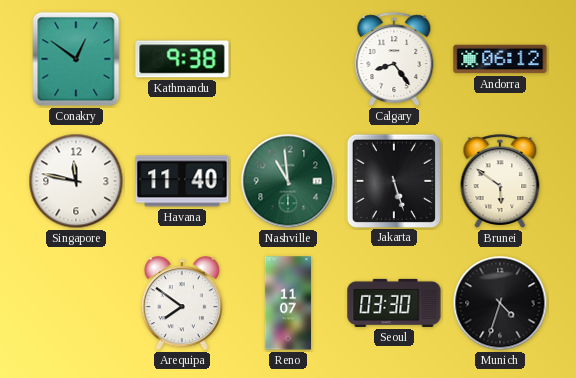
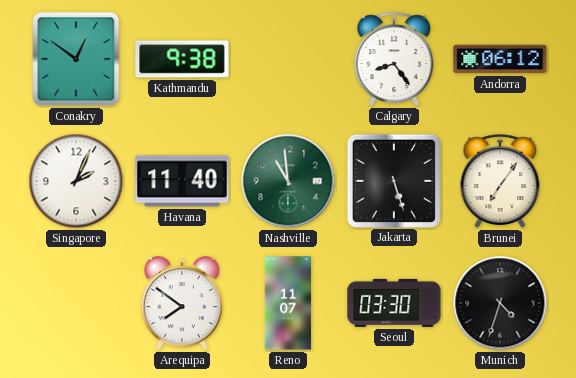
Singapore: 11:47 -> 2:04
Brunei: 5:51 -> 7:06
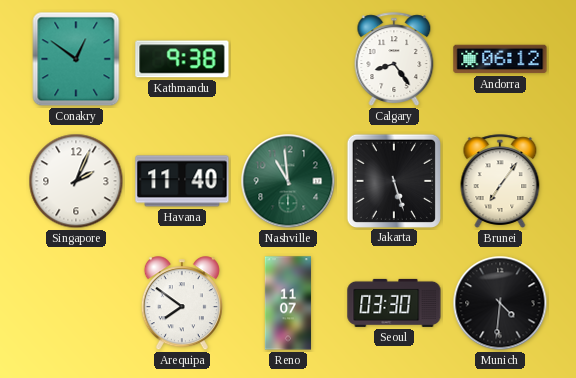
Munich: 4:33 -> 4:31
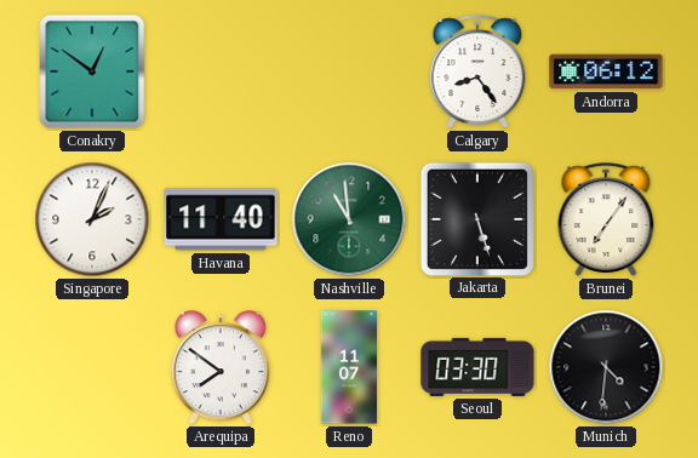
Kathmandu: 9:38 -> none
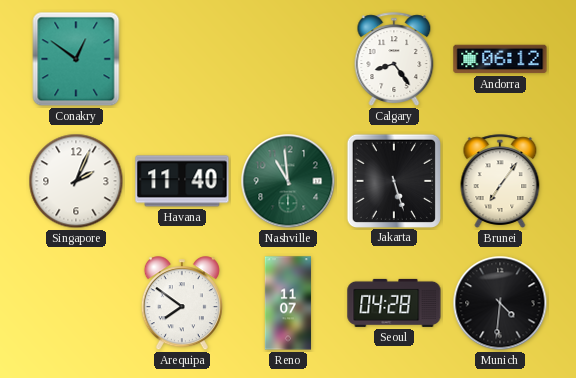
Seoul: 03:30 -> 04:28
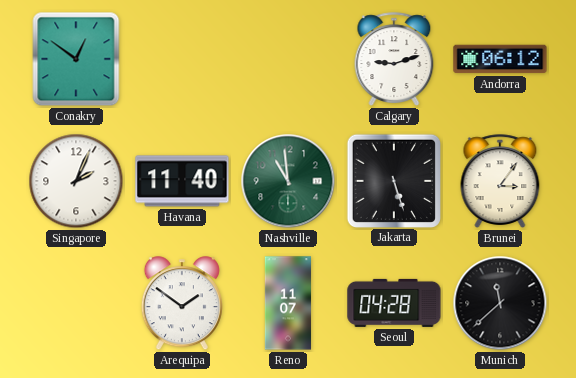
Calgary: 8:24 -> 9:12
Brunei: 7:06 -> 3:06
Arequipa: 7:51 -> 1:51
Munich: 4:31 -> 11:38
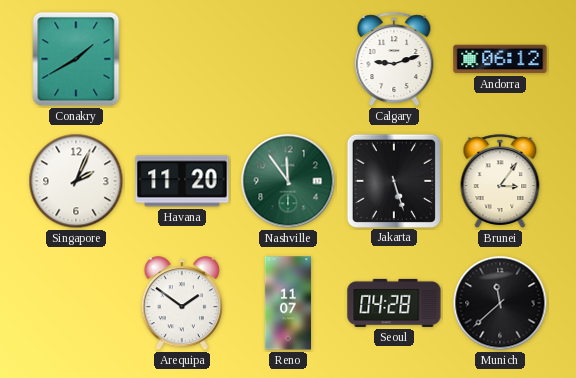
Conakry: 12:51 -> 1:40
Havana: 11:40 -> 11:20
Nashville: 10:59 -> 11:54
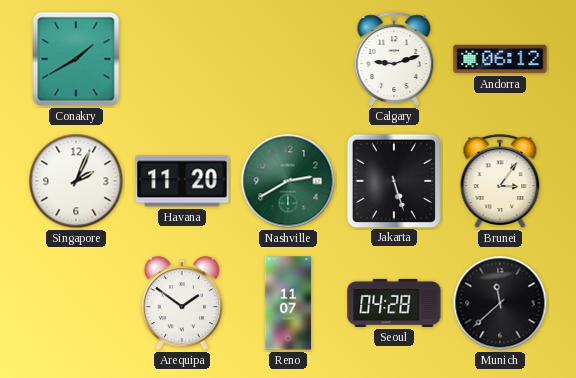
Nashville: 11:54 -> 2:40
